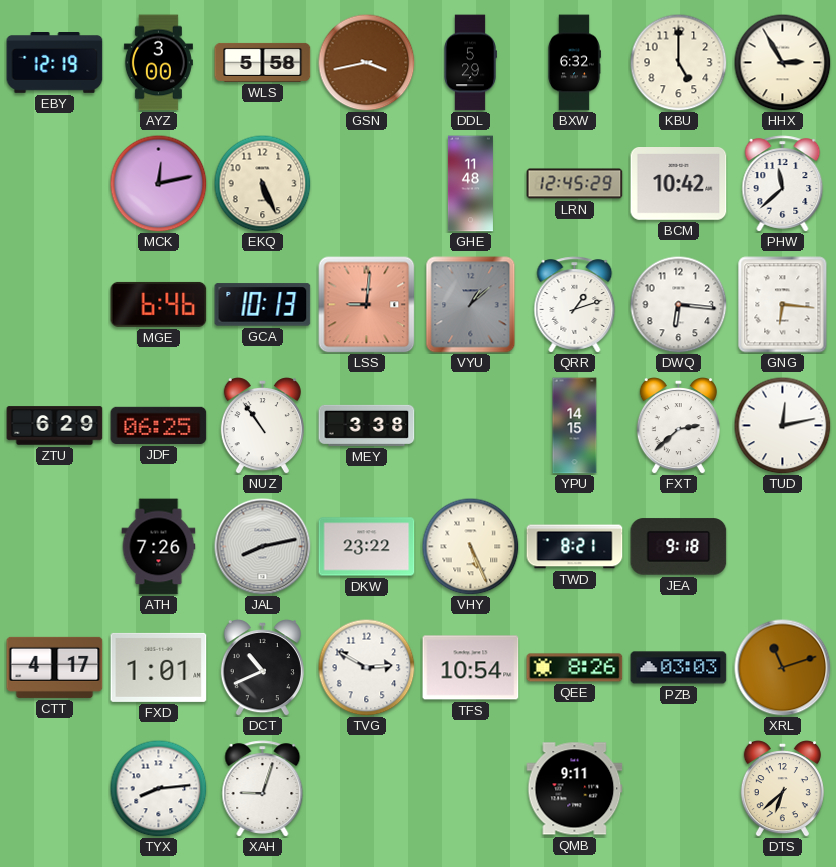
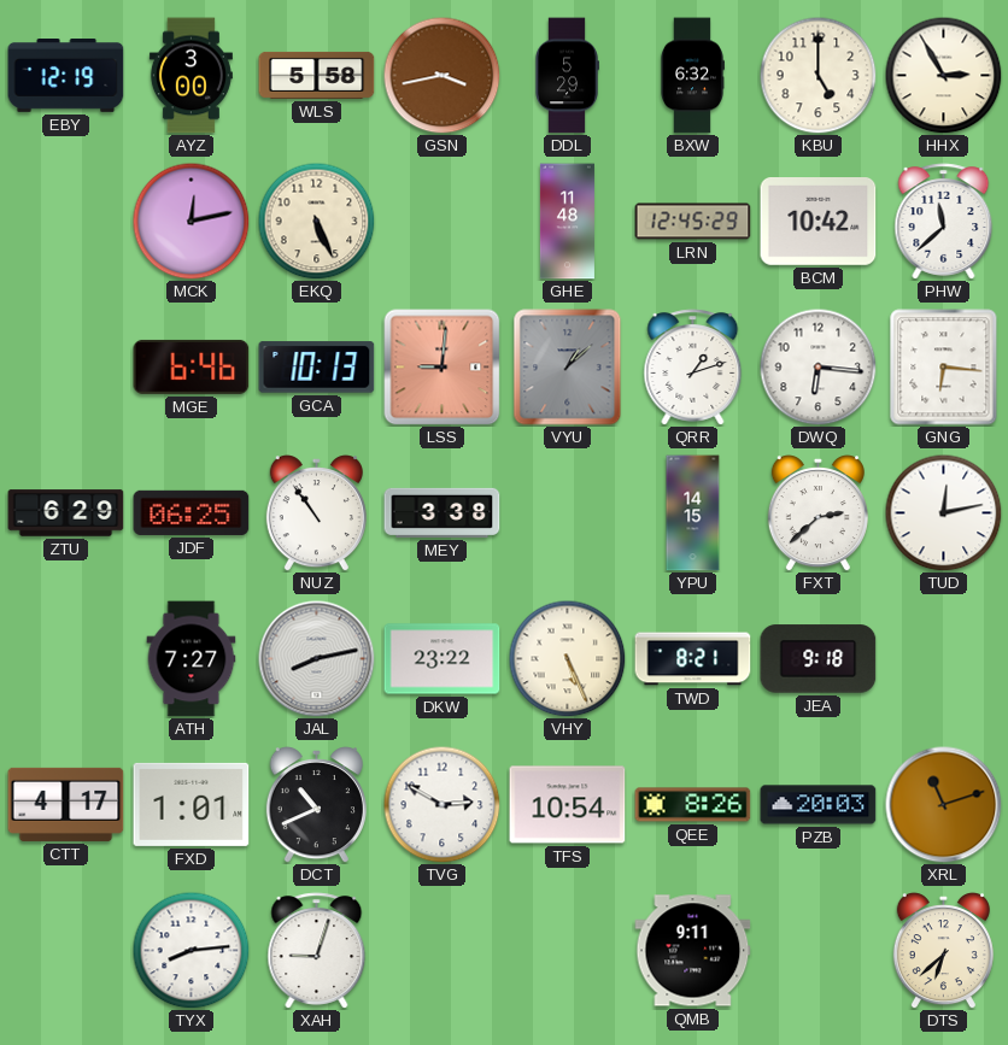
ATH: 7:26 -> 7:27
PZB: 03:03 -> 20:03
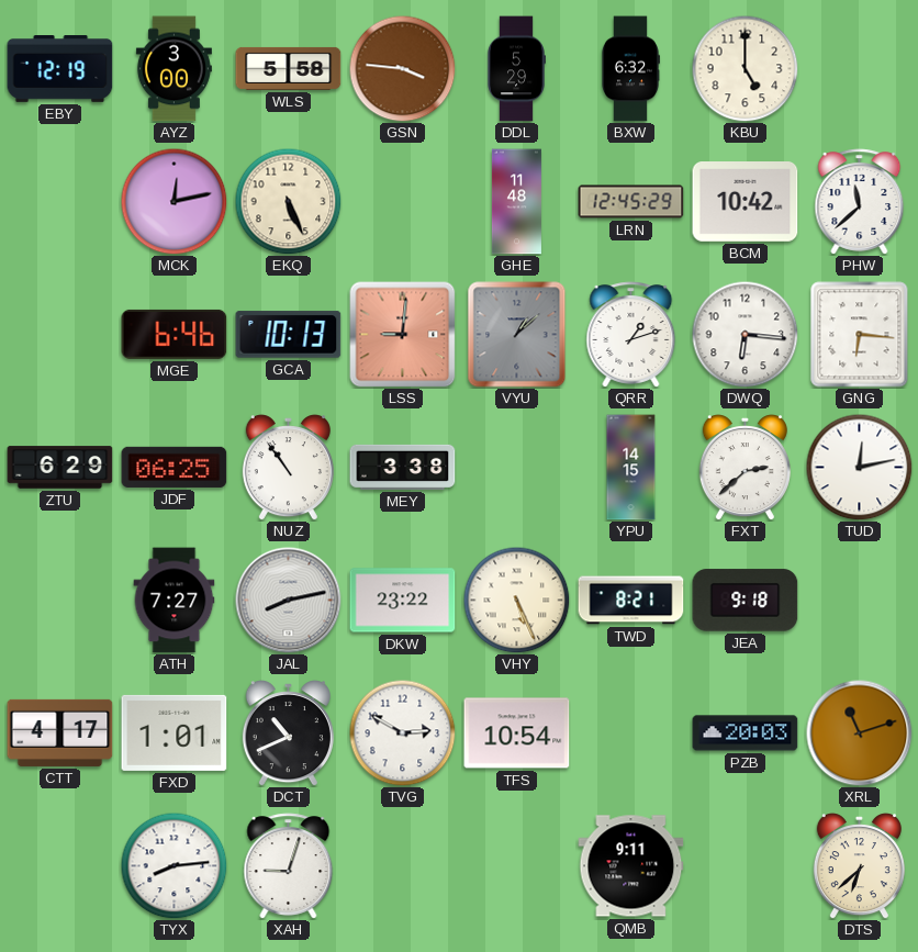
GSN: 3:43 -> 3:46
HHX: 2:55 -> none
QEE: 8:26 -> none
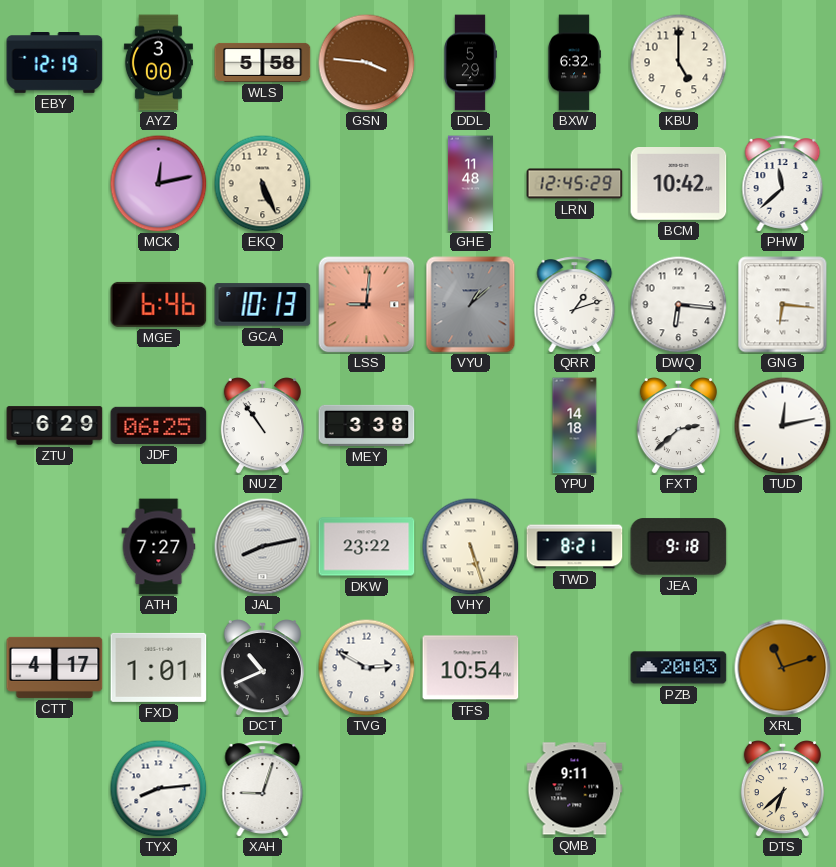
YPU: 14:15 -> 14:18
VHY: 5:26 -> 5:27
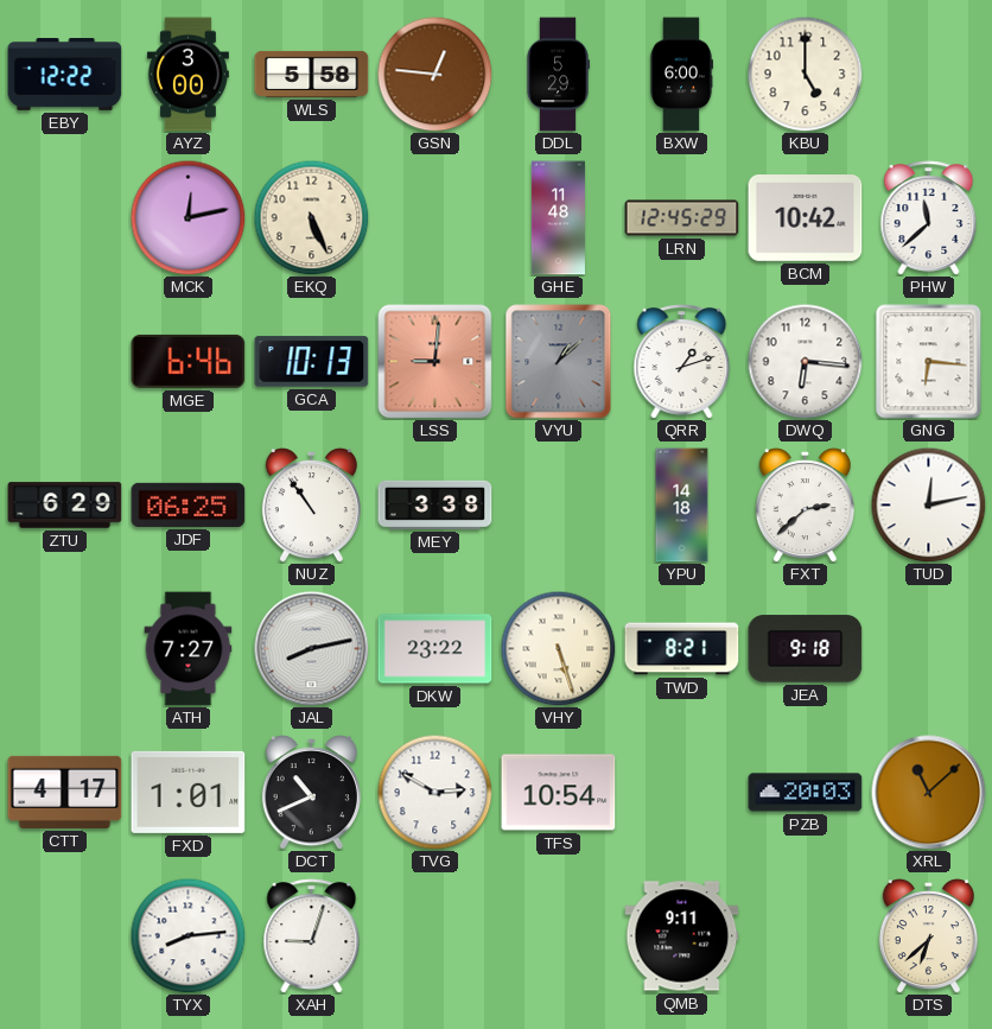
EBY: 12:19 -> 12:22
GSN: 3:46 -> 12:46
BXW: 6:32 -> 6:00
XRL: 11:12 -> 11:08
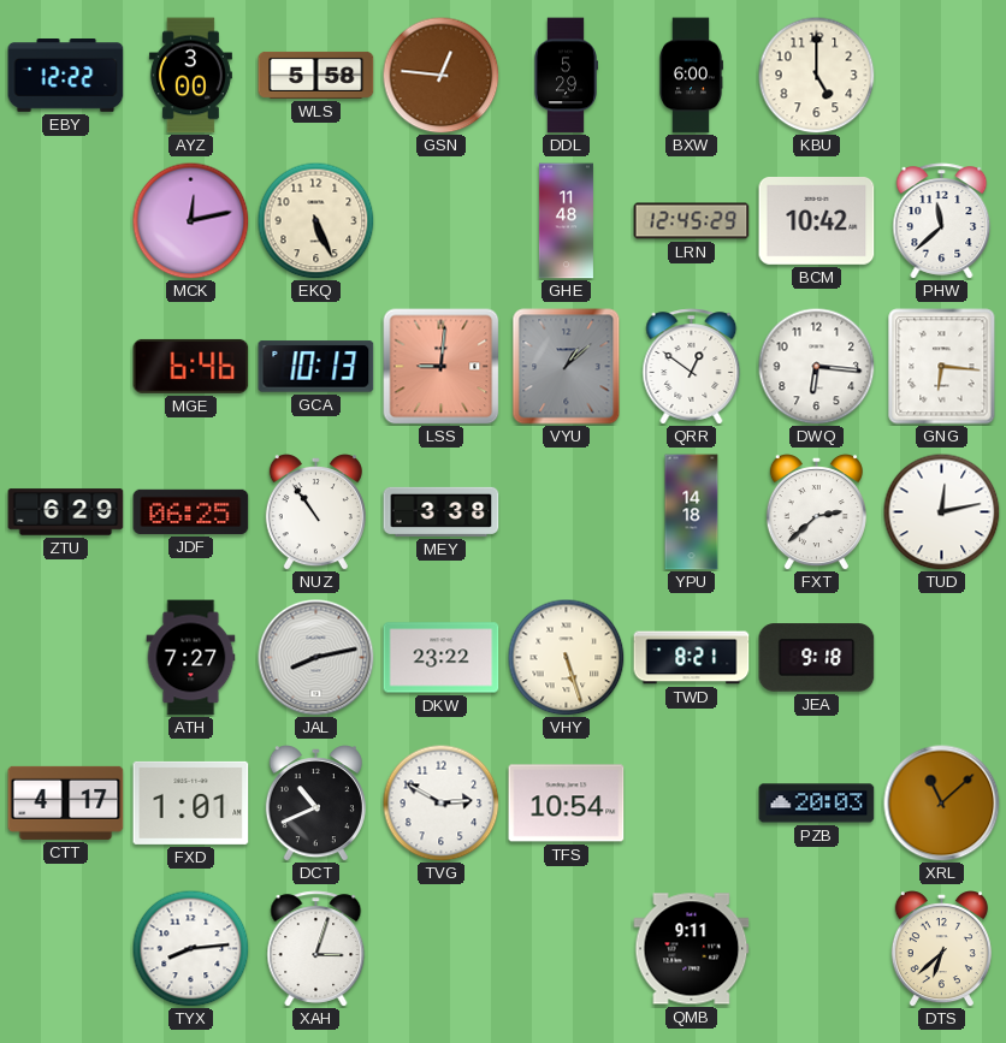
QRR: 1:12 -> 12:51
XAH: 9:03 -> 3:03
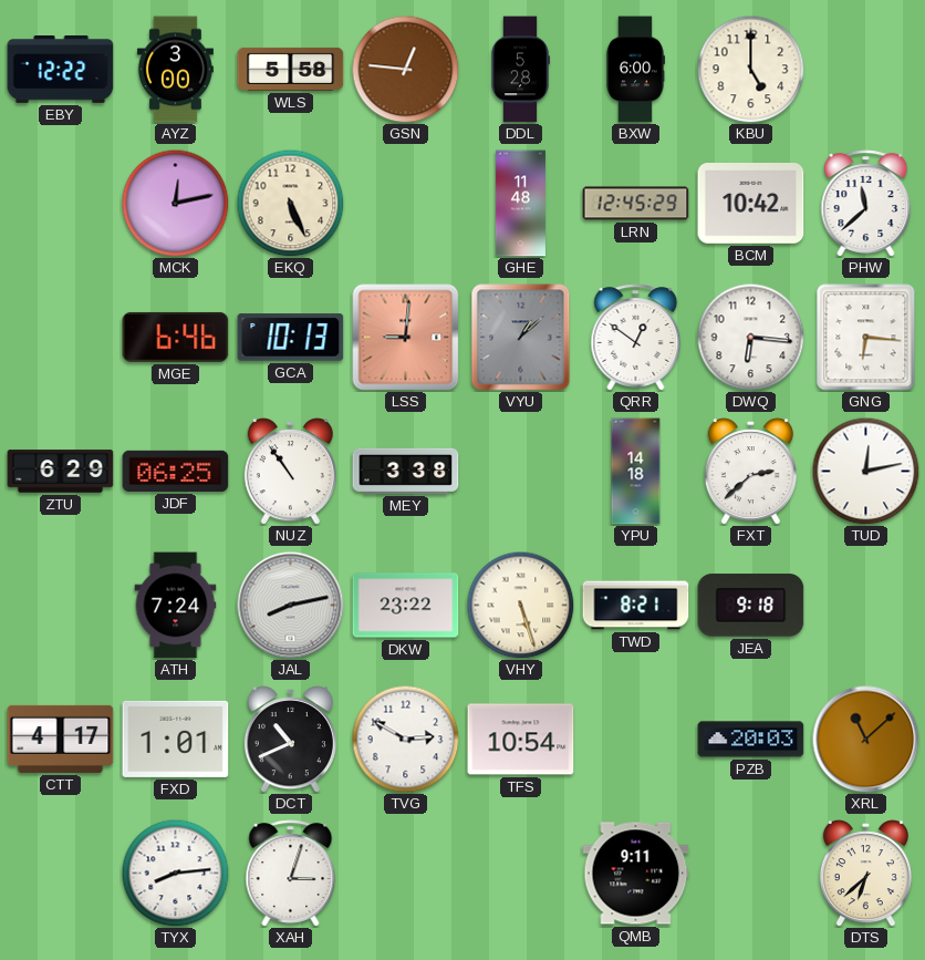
DDL: 5:29 -> 5:28
ATH: 7:27 -> 7:24
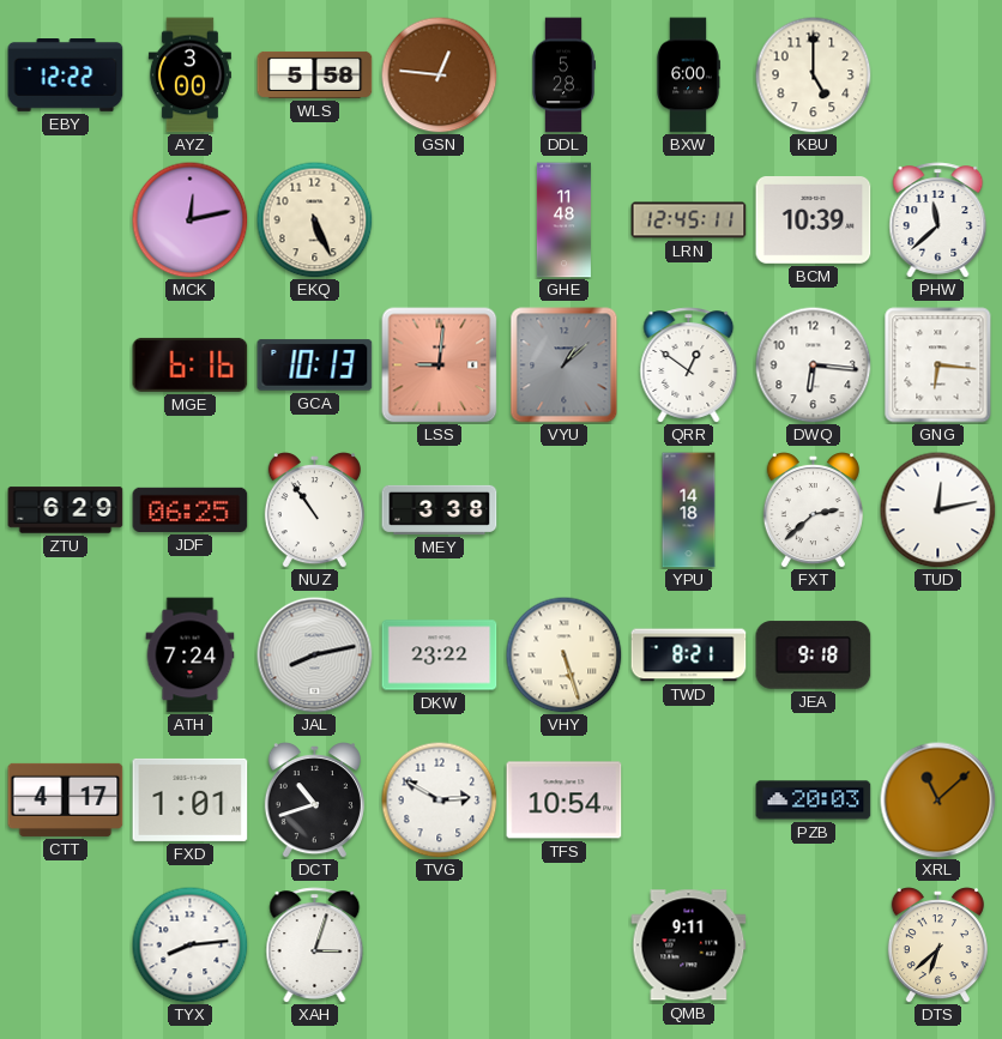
LRN: 12:45:29 -> 12:45:11
BCM: 10:42 -> 10:39
MGE: 6:46 -> 6:16
DCT: 10:41 -> 10:42
